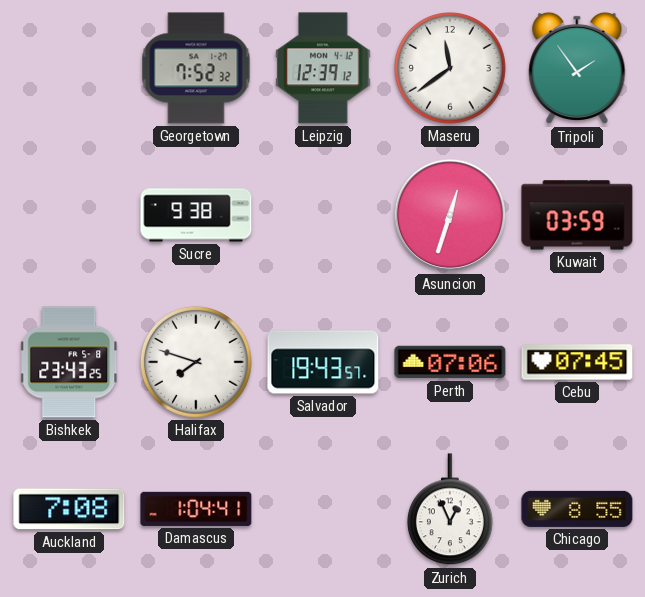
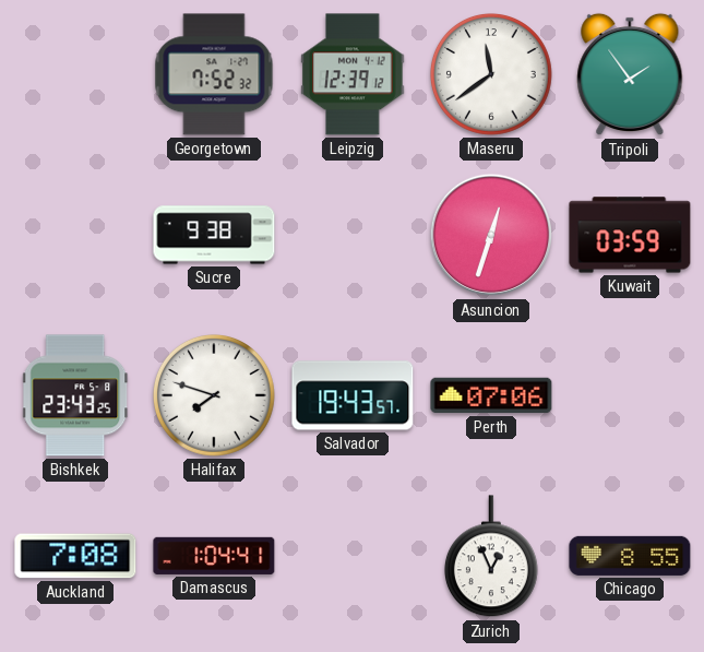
Cebu: 07:45 -> none
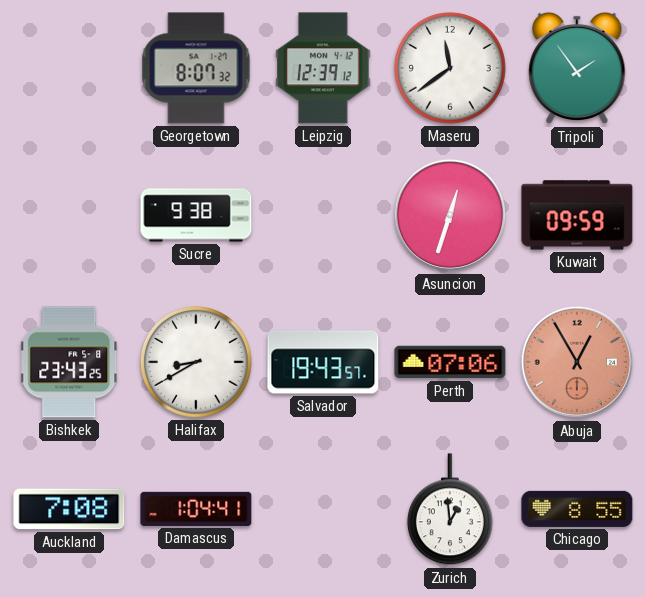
Georgetown: 7:52 -> 8:07
Kuwait: 03:59 -> 09:59
Halifax: 7:48 -> 8:40
Abuja: none -> 12:55
Zurich: 12:56 -> 12:59
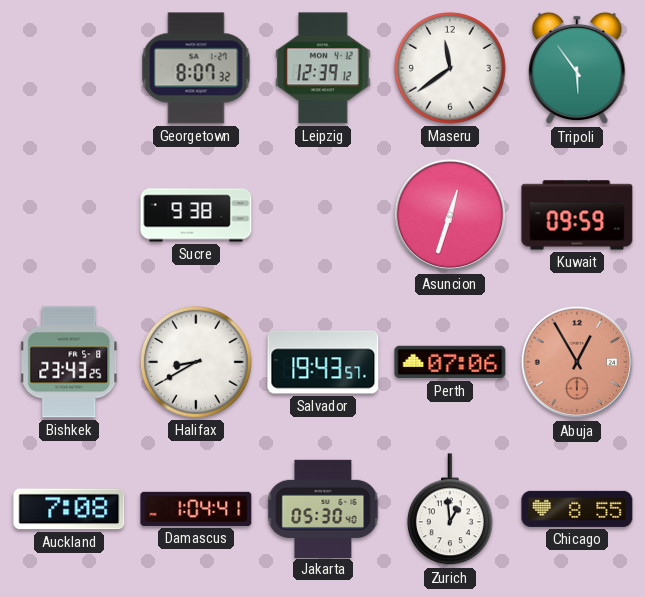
Tripoli: 1:54 -> 5:54
Jakarta: none -> 05:30
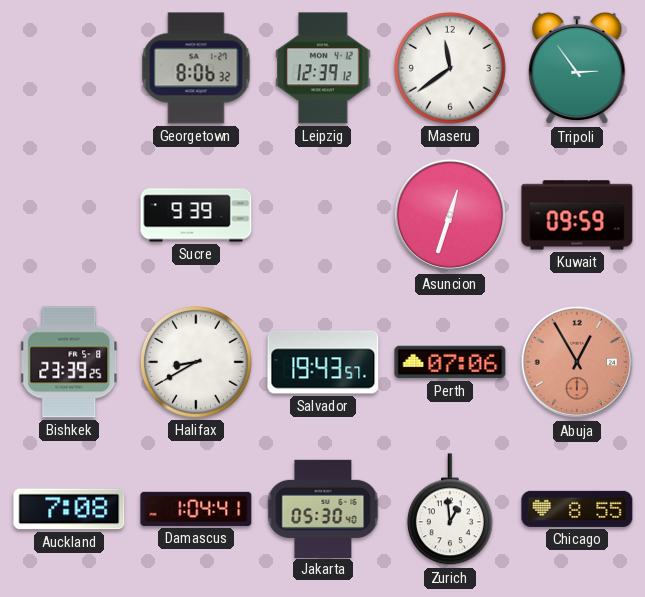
Georgetown: 8:07 -> 8:06
Tripoli: 5:54 -> 2:54
Sucre: 9:38 -> 9:39
Bishkek: 23:43 -> 23:39
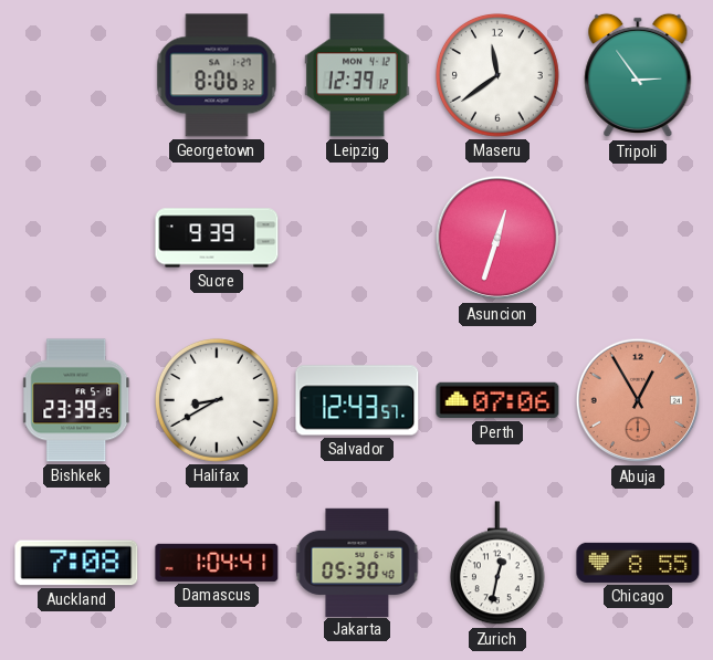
Kuwait: 09:59 -> none
Salvador: 19:43 -> 12:43
Zurich: 12:59 -> 12:32
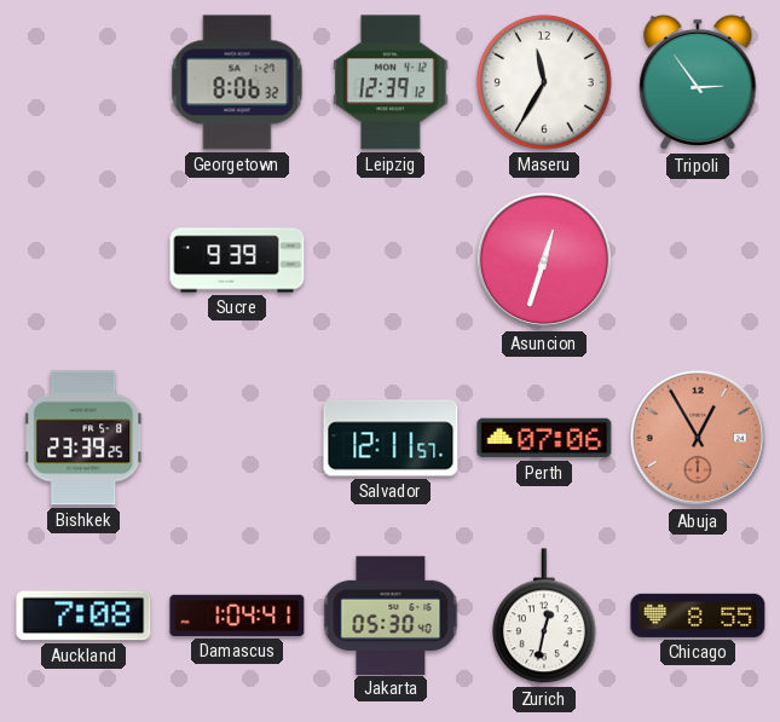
Maseru: 11:39 -> 11:35
Halifax: 8:40 -> none
Salvador: 12:43 -> 12:11
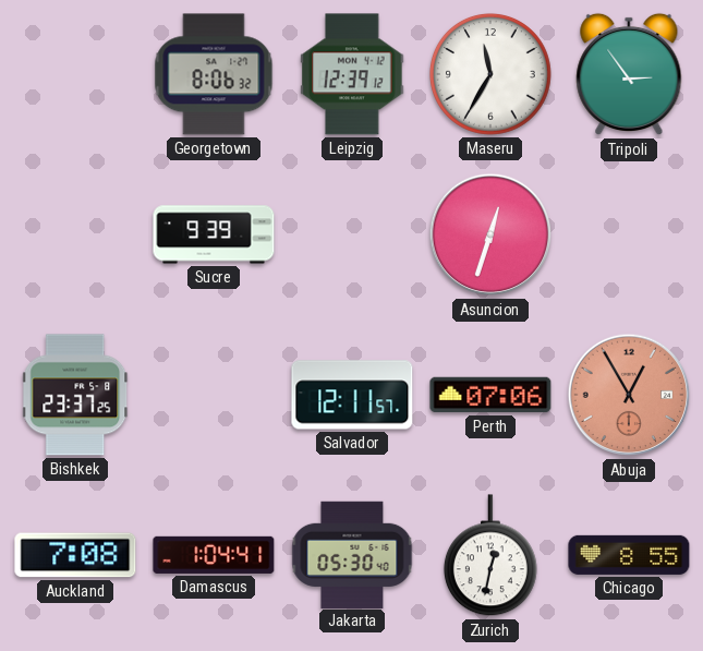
Bishkek: 23:39 -> 23:37
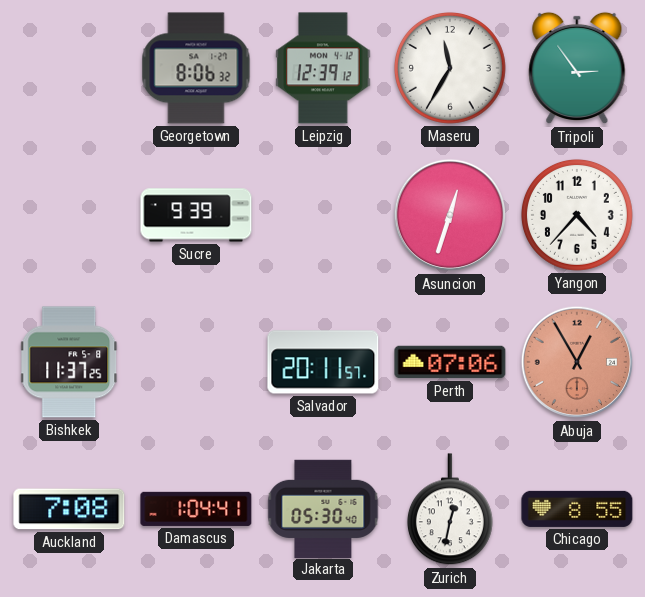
Yangon: none -> 4:37
Bishkek: 23:37 -> 11:37
Salvador: 12:11 -> 20:11
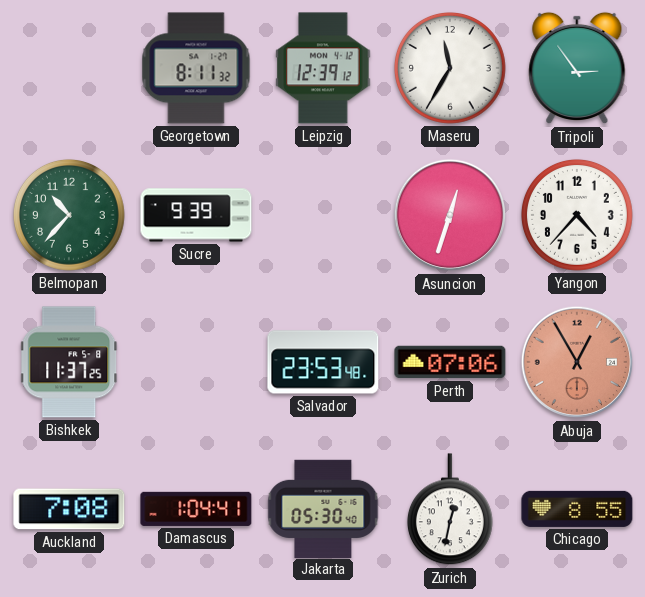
Georgetown: 8:06 -> 8:11
Belmopan: none -> 10:37
Salvador: 20:11 -> 23:53
